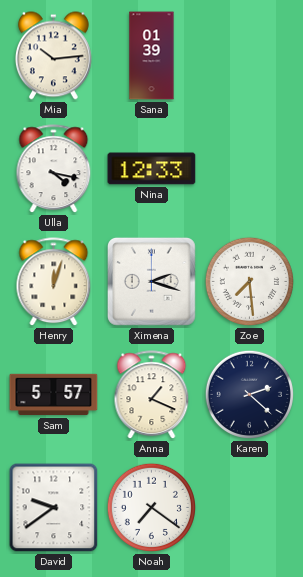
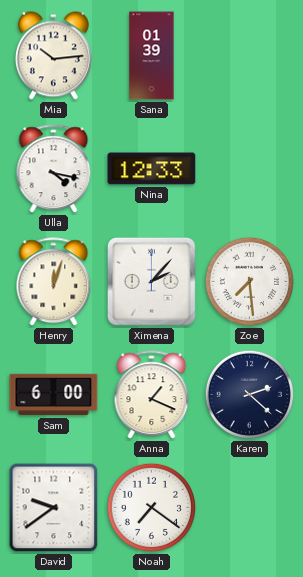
Ximena: 2:18 -> 2:07
Sam: 5:57 -> 6:00
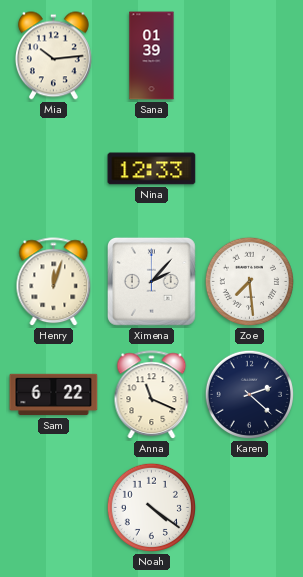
Ulla: 4:17 -> none
Sam: 6:00 -> 6:22
Anna: 1:19 -> 11:19
David: 9:39 -> none
Noah: 7:21 -> 4:21
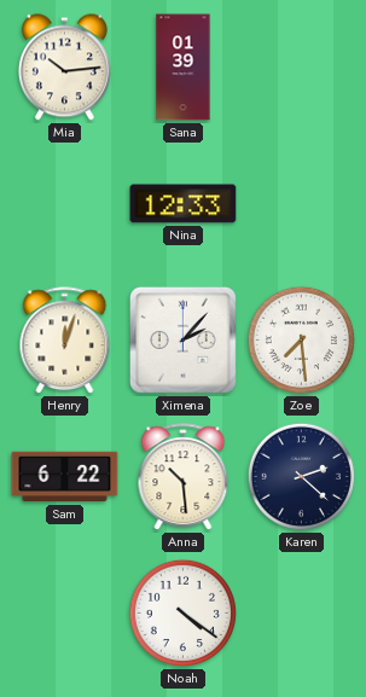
Anna: 11:19 -> 10:29
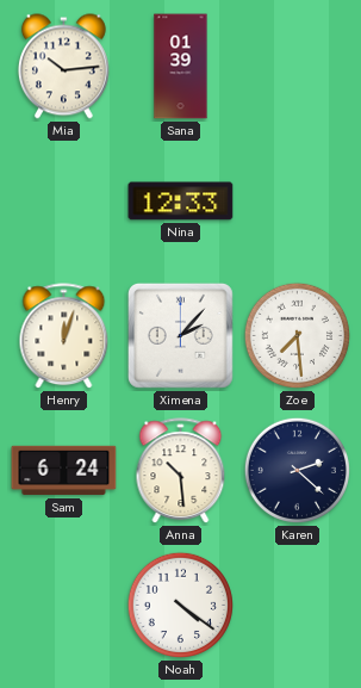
Sam: 6:22 -> 6:24
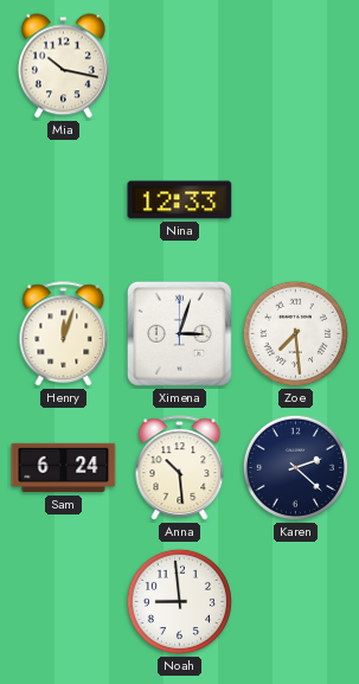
Mia: 10:14 -> 10:17
Sana: 01:39 -> none
Ximena: 2:07 -> 3:03
Noah: 4:21 -> 8:59
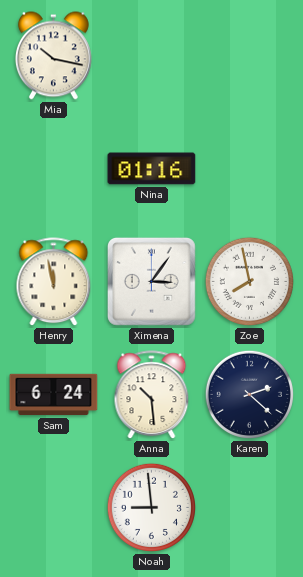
Nina: 12:33 -> 01:16
Henry: 12:03 -> 11:58
Ximena: 3:03 -> 3:06
Zoe: 7:29 -> 7:58
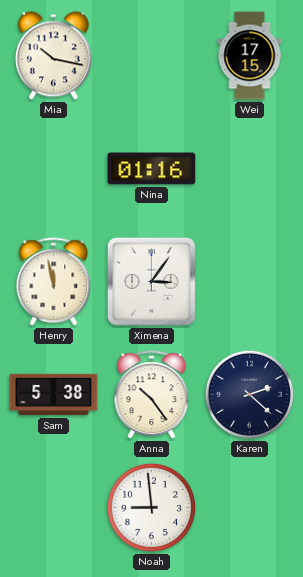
Wei: none -> 17:15
Zoe: 7:58 -> none
Sam: 6:24 -> 5:38
Anna: 10:29 -> 10:24
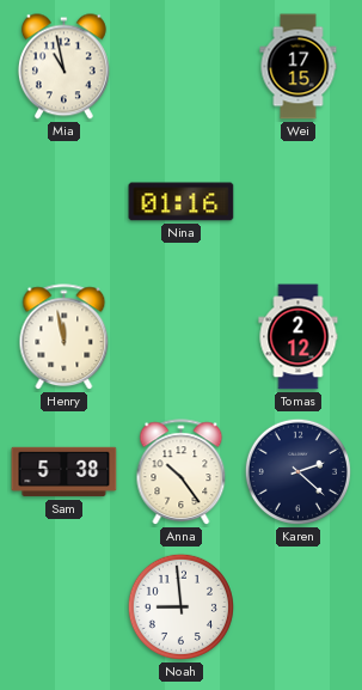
Mia: 10:17 -> 10:58
Ximena: 3:06 -> none
Tomas: none -> 2:12
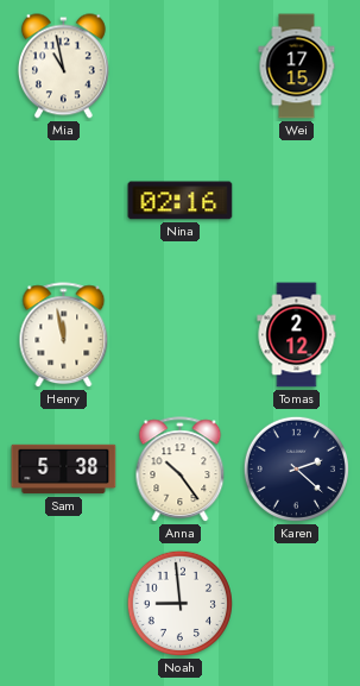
Nina: 01:16 -> 02:16
